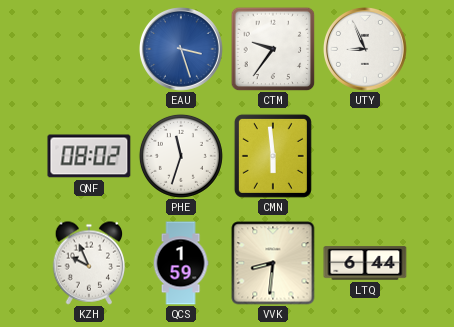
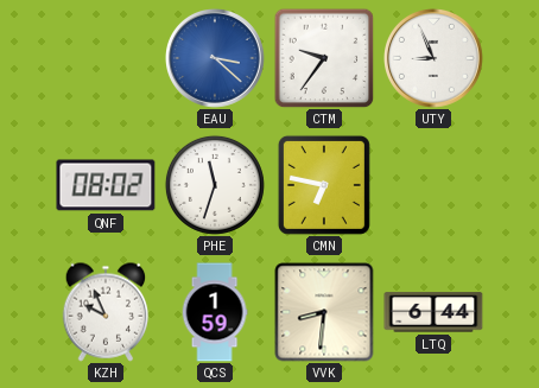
EAU: 3:27 -> 3:22
CMN: 5:59 -> 6:47
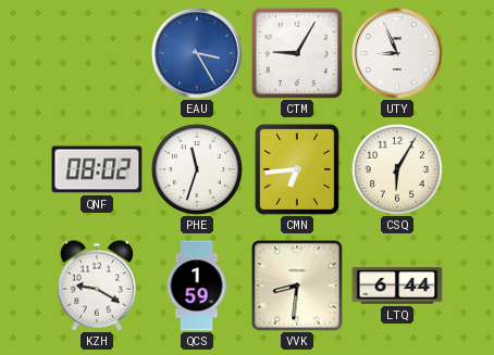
EAU: 3:22 -> 3:25
CTM: 9:36 -> 9:05
CMN: 6:47 -> 6:44
CSQ: none -> 6:05
KZH: 9:56 -> 9:20
